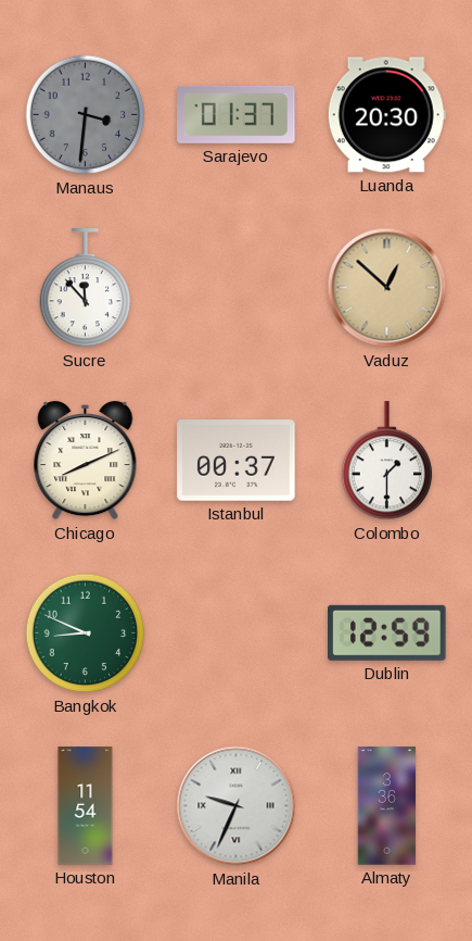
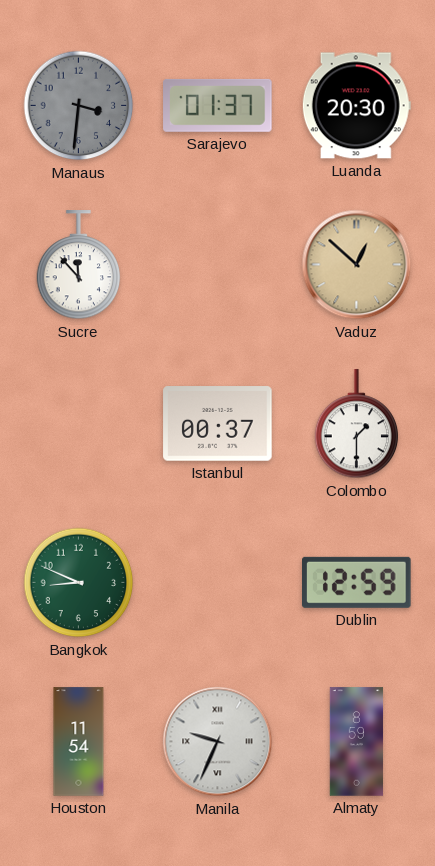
Chicago: 8:11 -> none
Almaty: 3:36 -> 8:59
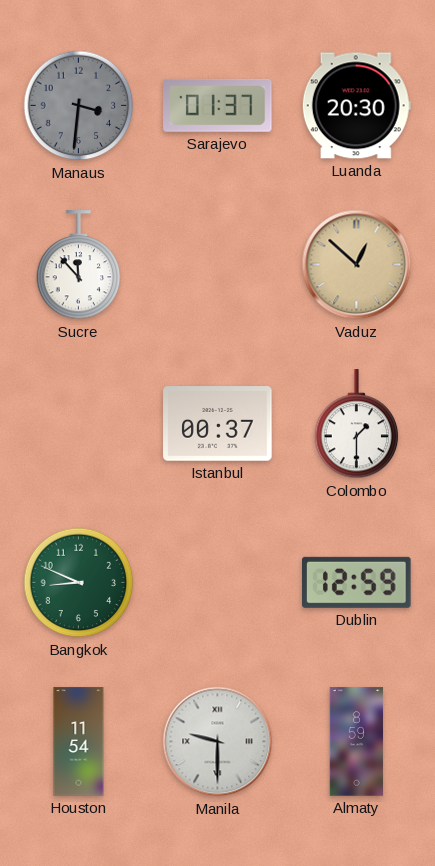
Manila: 9:34 -> 9:30
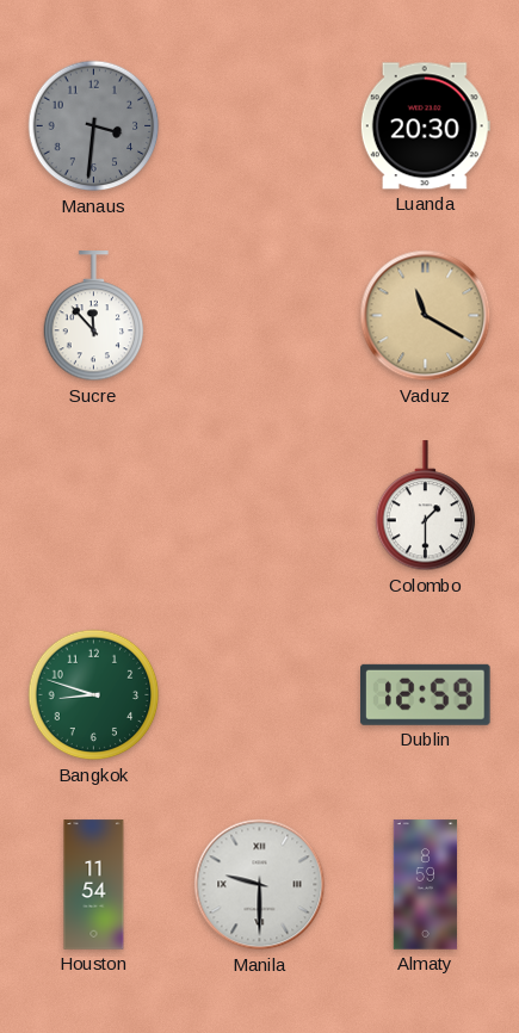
Sarajevo: 01:37 -> none
Vaduz: 12:52 -> 11:20
Istanbul: 00:37 -> none
Bangkok: 8:49 -> 8:48
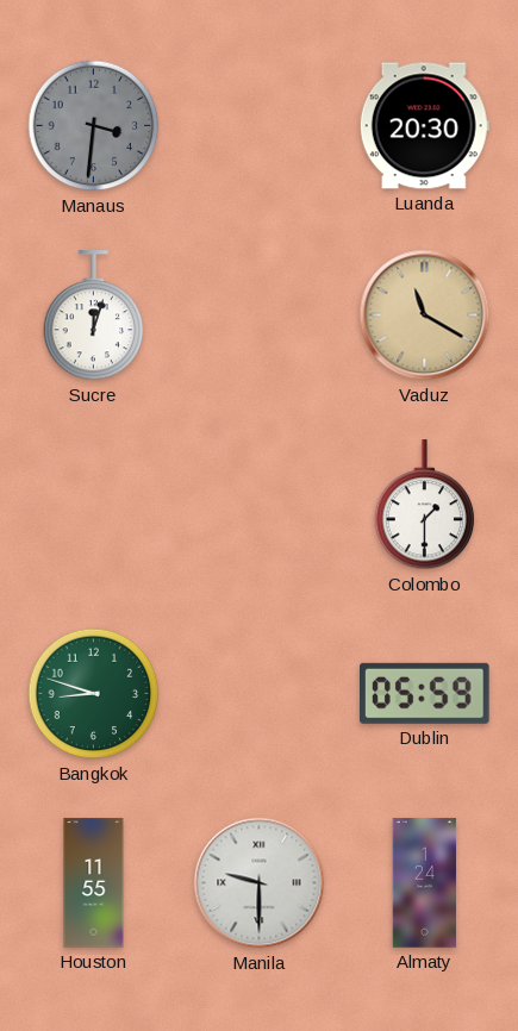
Sucre: 11:53 -> 12:03
Dublin: 12:59 -> 05:59
Houston: 11:54 -> 11:55
Almaty: 8:59 -> 1:24
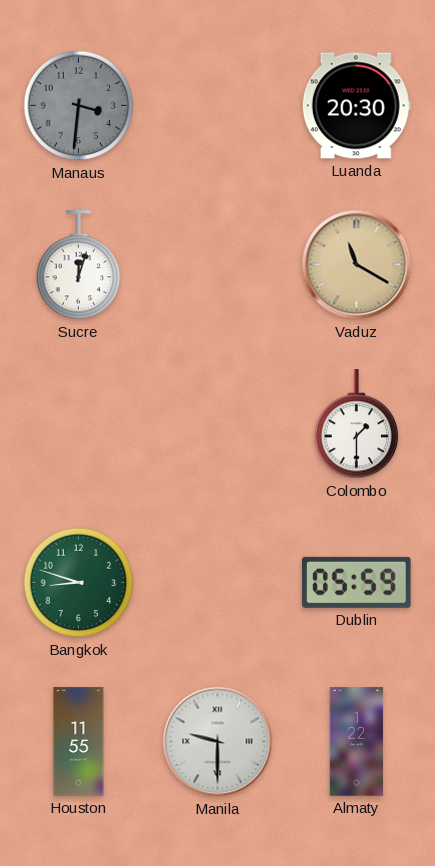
Almaty: 1:24 -> 1:22
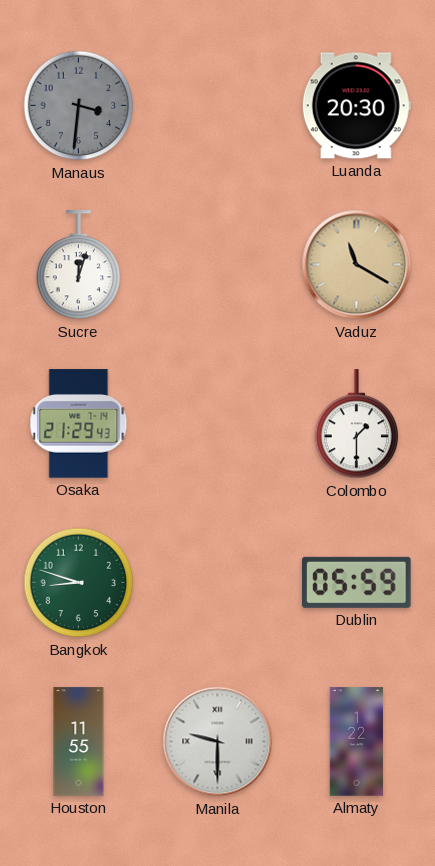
Osaka: none -> 21:29
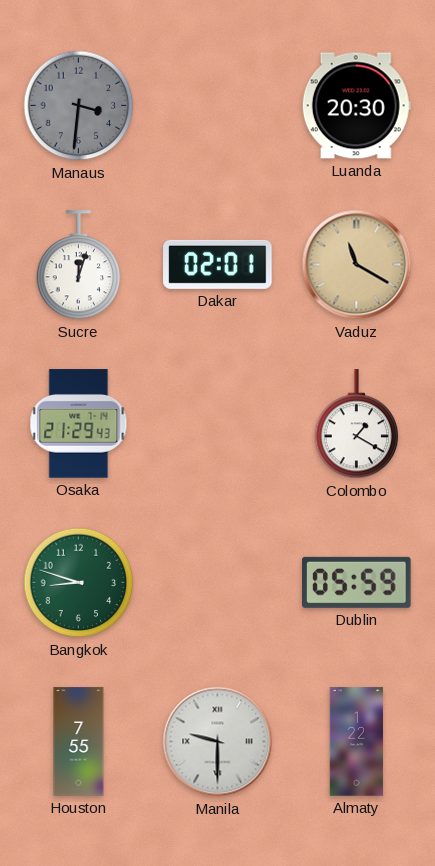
Dakar: none -> 02:01
Colombo: 1:30 -> 1:20
Houston: 11:55 -> 7:55
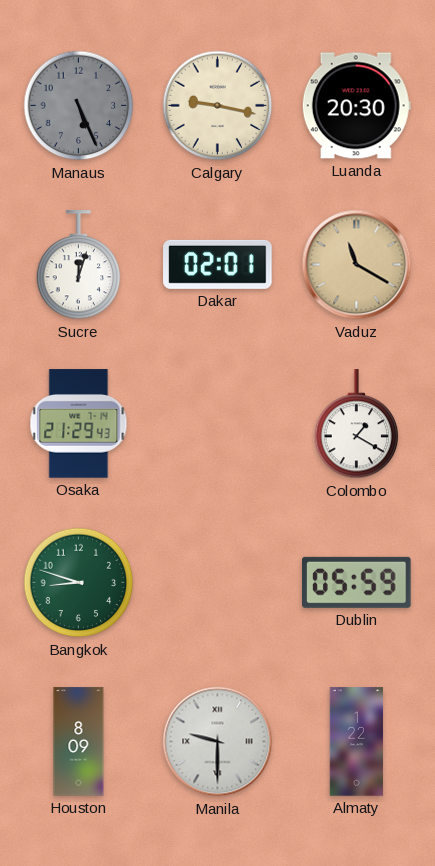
Manaus: 3:31 -> 5:26
Calgary: none -> 9:17
Houston: 7:55 -> 8:09
